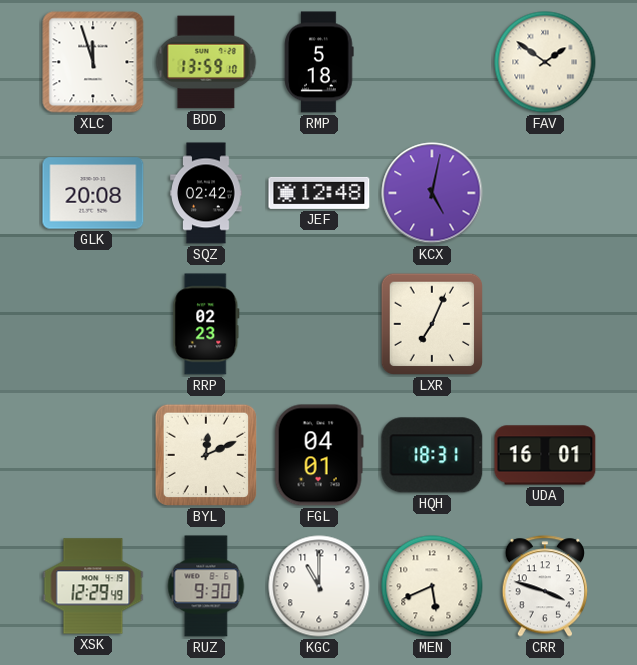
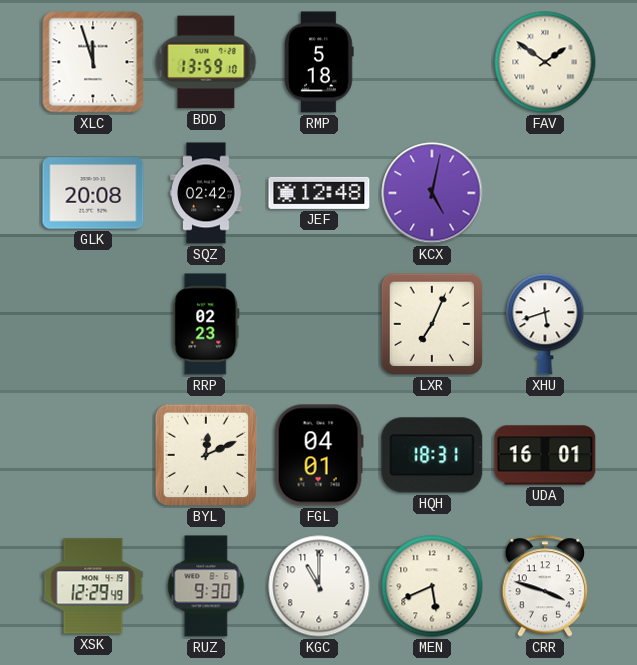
XHU: none -> 5:42
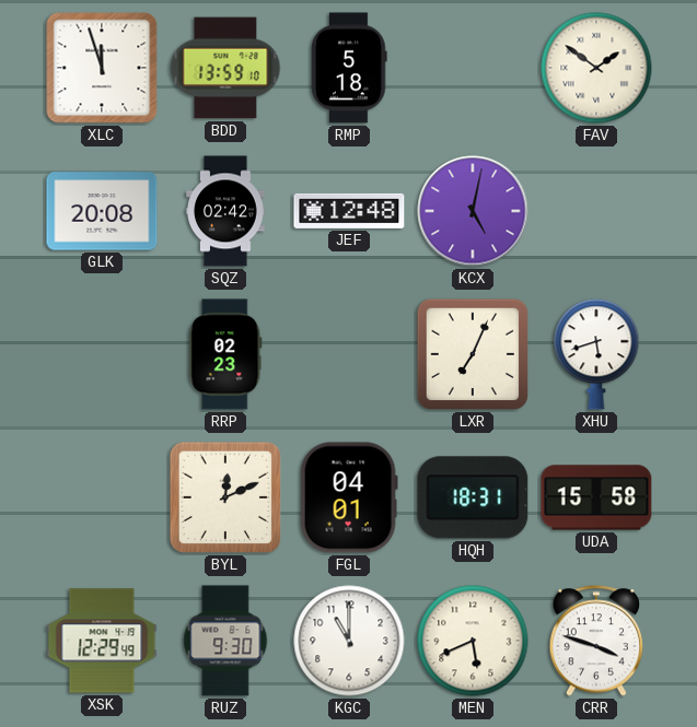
UDA: 16:01 -> 15:58
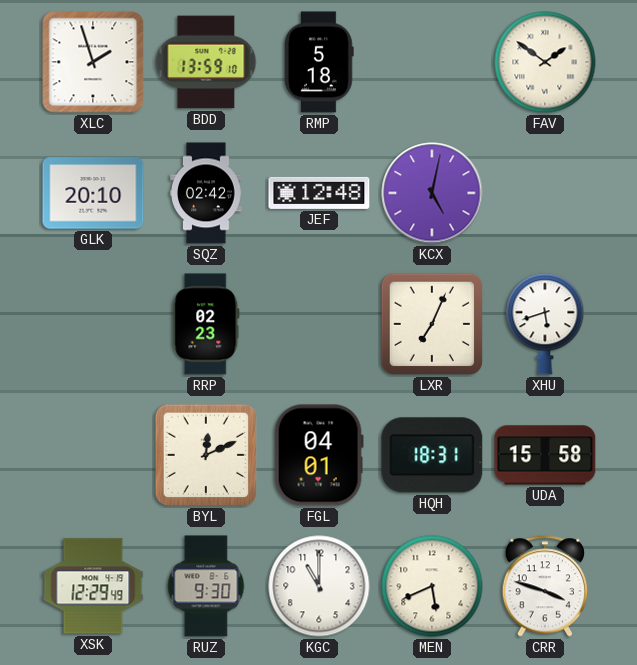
XLC: 11:57 -> 1:57
GLK: 20:08 -> 20:10
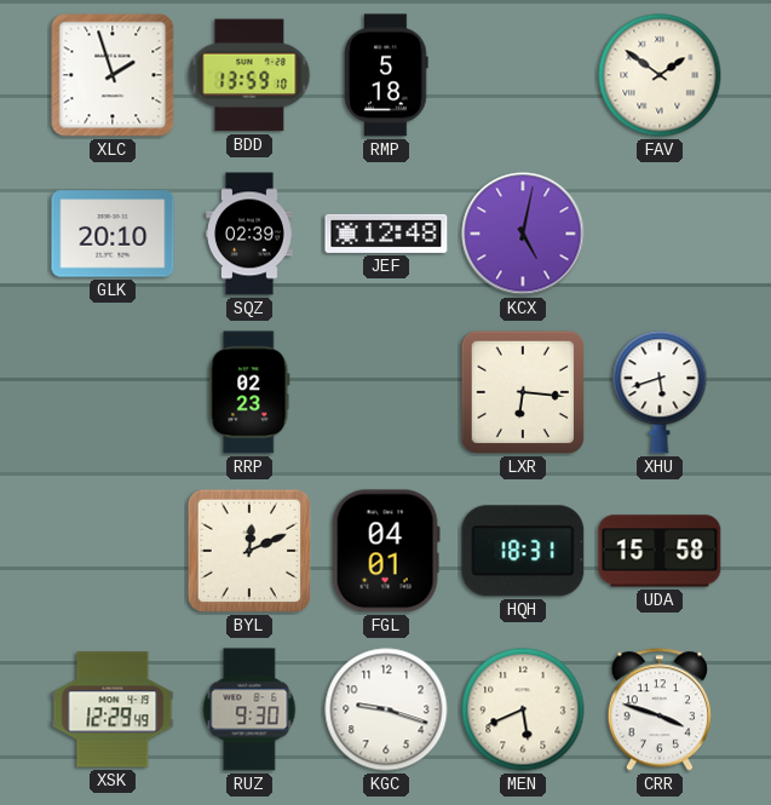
SQZ: 02:42 -> 02:39
LXR: 7:04 -> 6:16
KGC: 11:00 -> 9:18
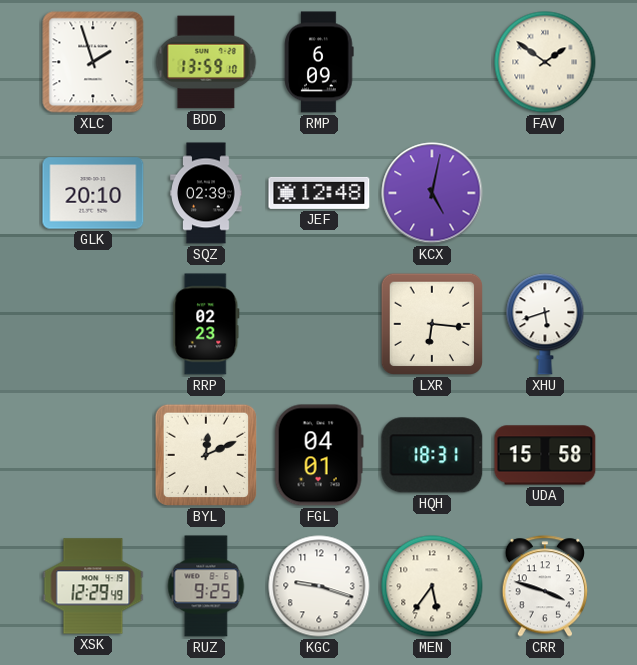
RMP: 5:18 -> 6:09
RUZ: 9:30 -> 9:25
MEN: 5:41 -> 5:36
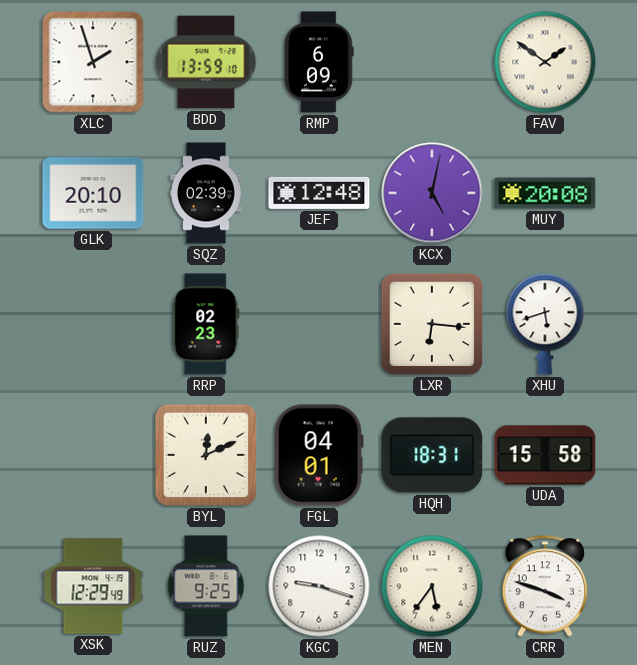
MUY: none -> 20:08
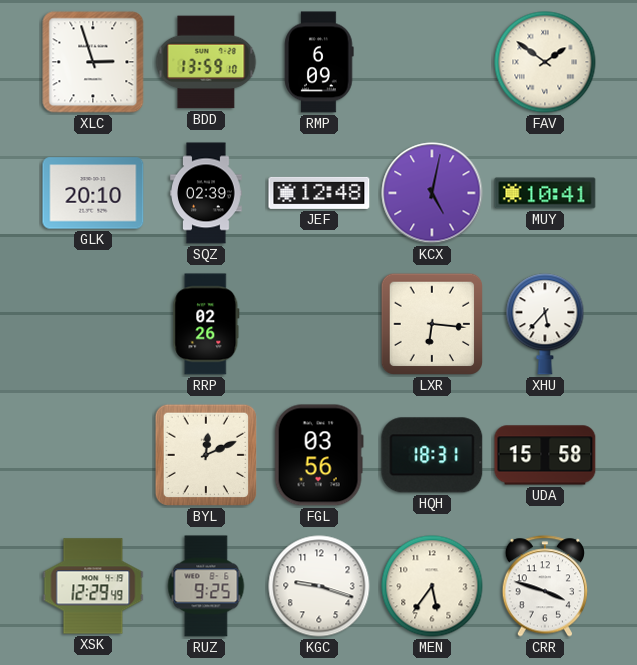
XLC: 1:57 -> 2:57
MUY: 20:08 -> 10:41
RRP: 02:23 -> 02:26
XHU: 5:42 -> 5:37
FGL: 04:01 -> 03:56
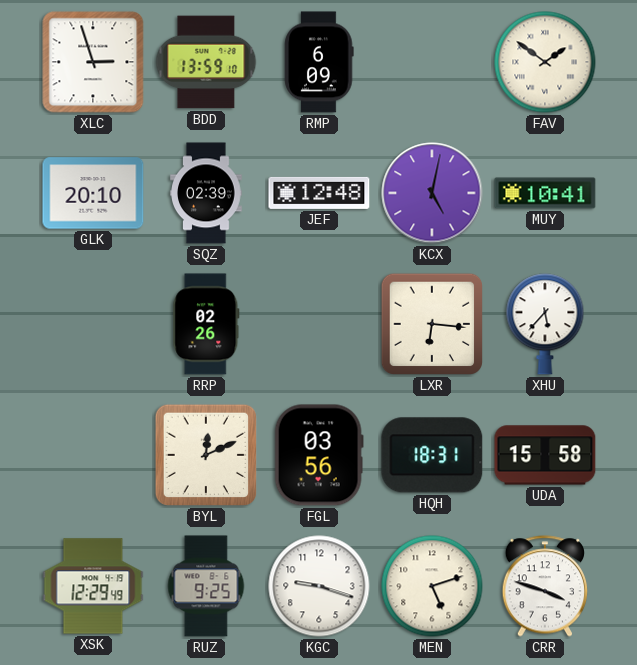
MEN: 5:36 -> 5:12
